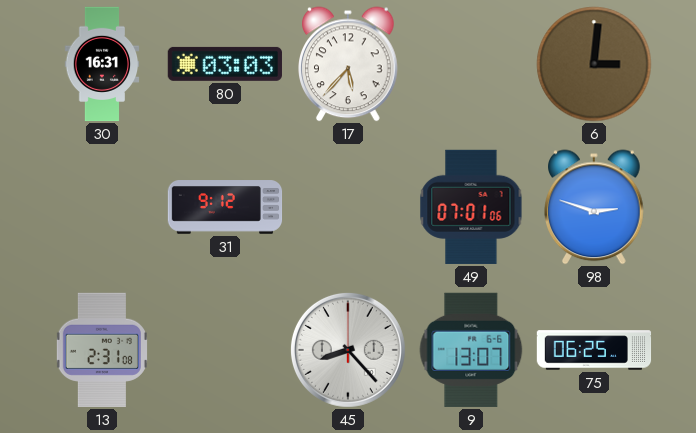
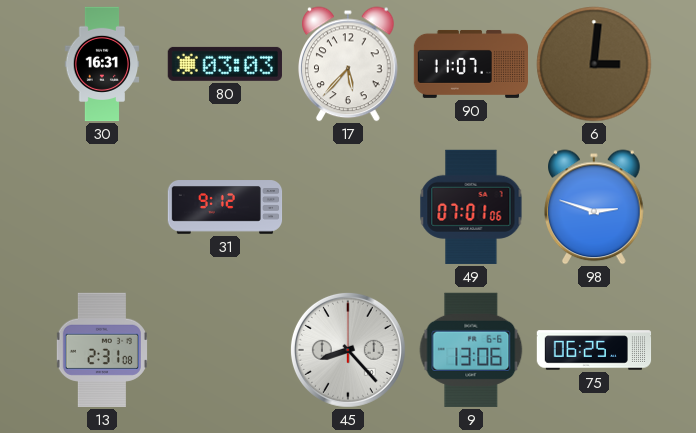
90: none -> 11:07
9: 13:07 -> 13:06
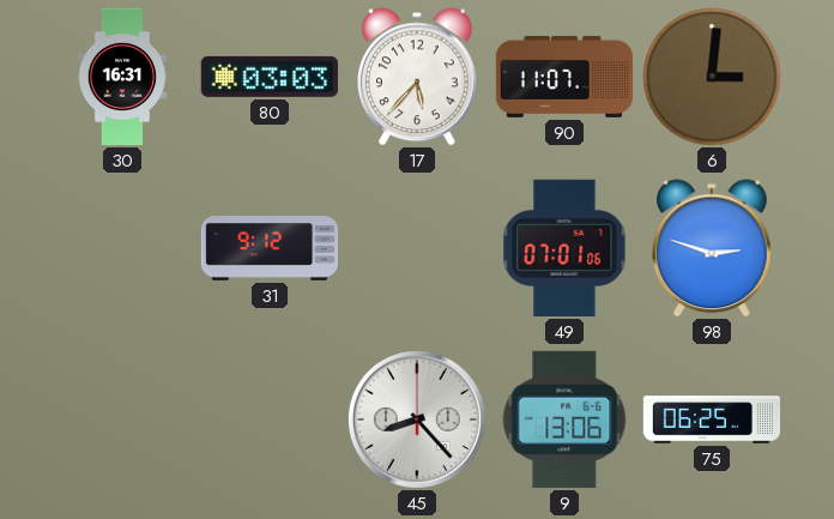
13: 2:31 -> none
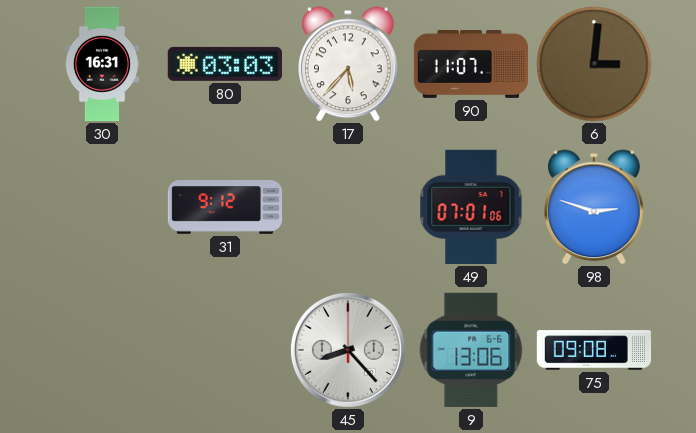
75: 06:25 -> 09:08
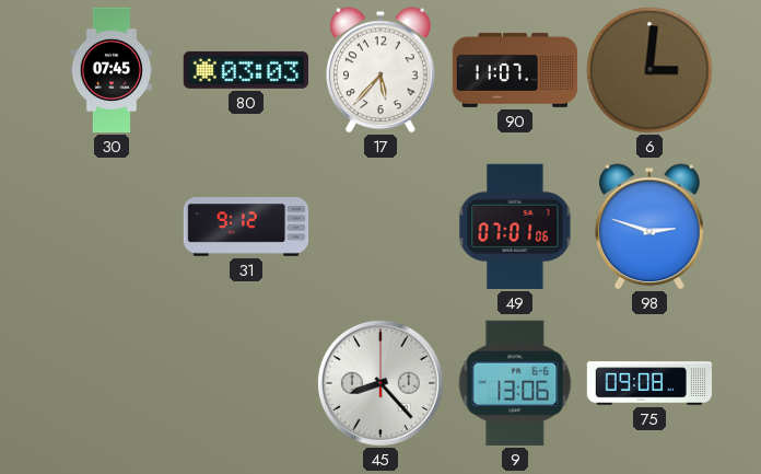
30: 16:31 -> 07:45
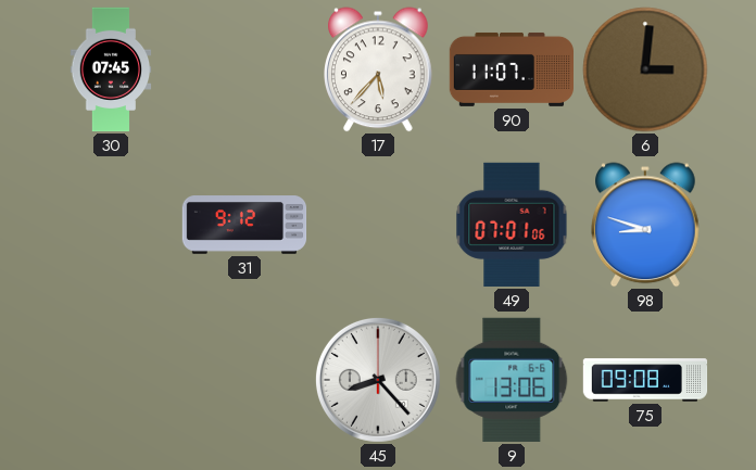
80: 03:03 -> none
98: 2:48 -> 8:48
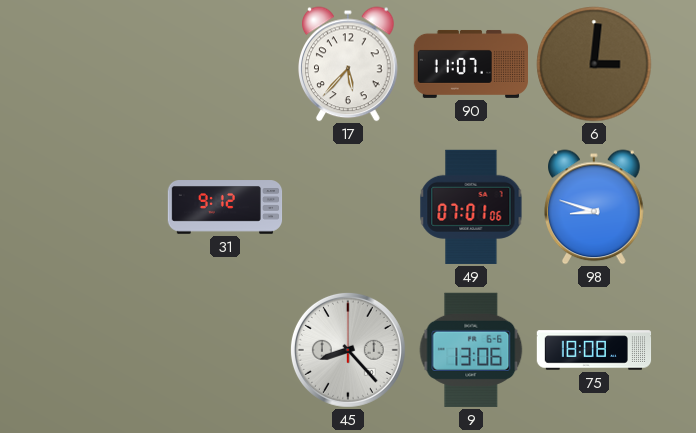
30: 07:45 -> none
75: 09:08 -> 18:08
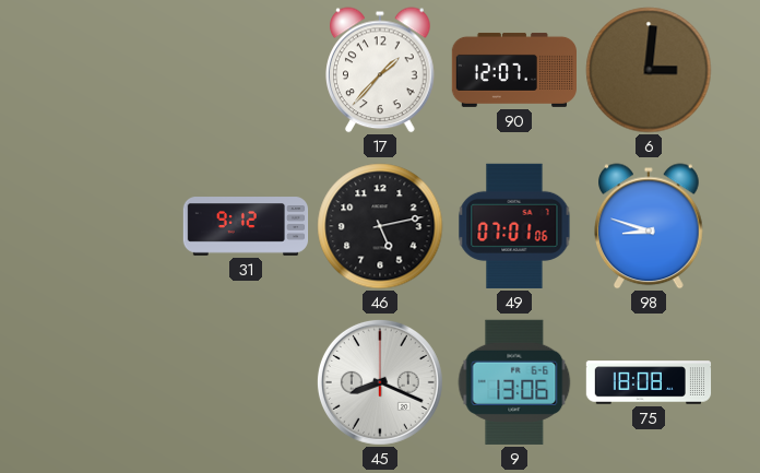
17: 5:37 -> 1:37
90: 11:07 -> 12:07
46: none -> 5:13
45: 8:23 -> 8:19
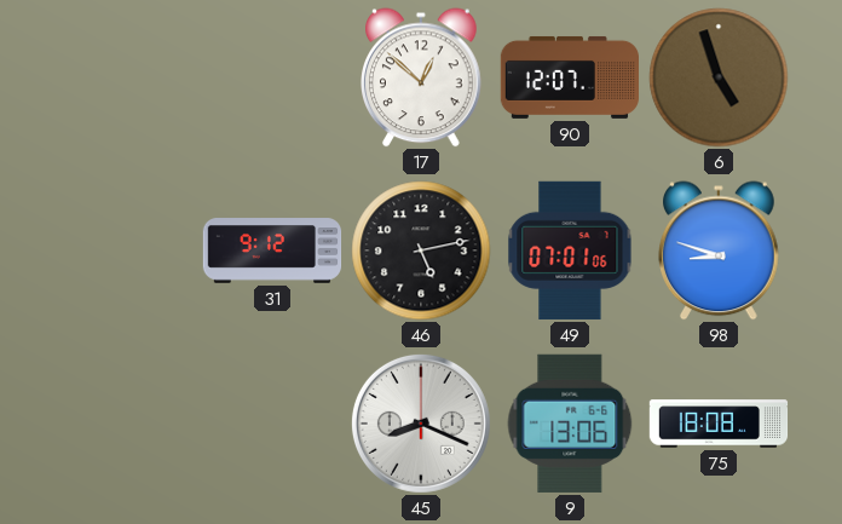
17: 1:37 -> 12:52
6: 3:01 -> 4:57
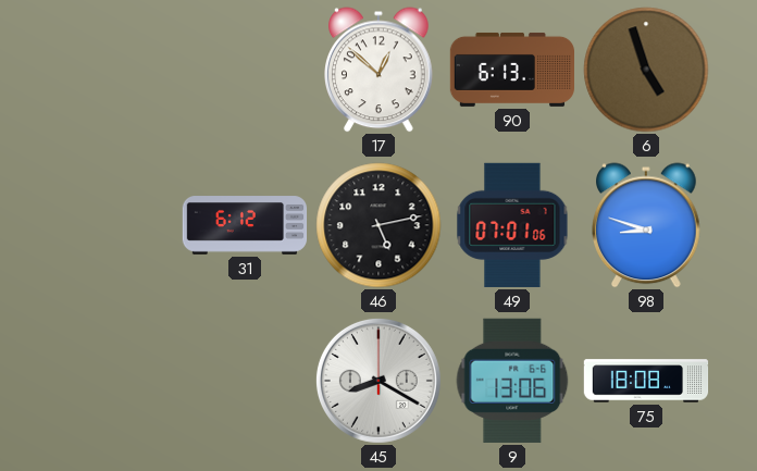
90: 12:07 -> 6:13
31: 9:12 -> 6:12
45: 8:19 -> 8:20
